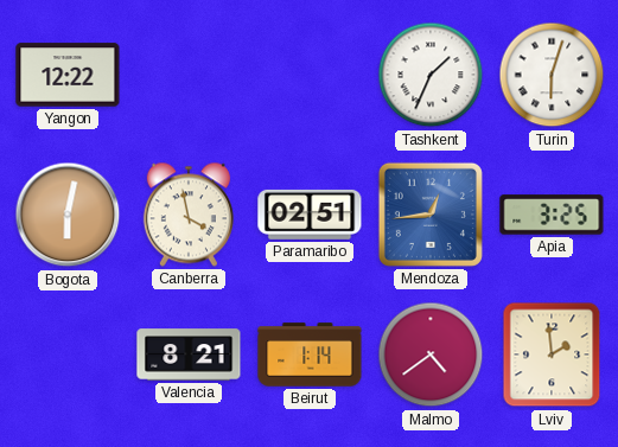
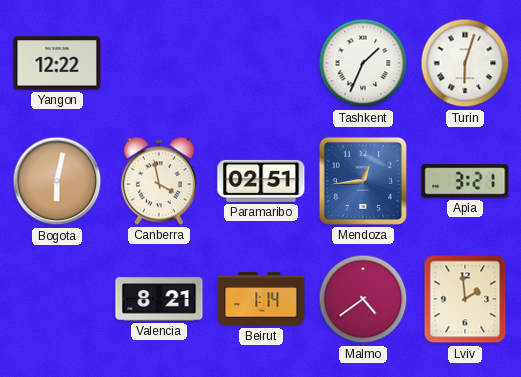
Apia: 3:25 -> 3:21
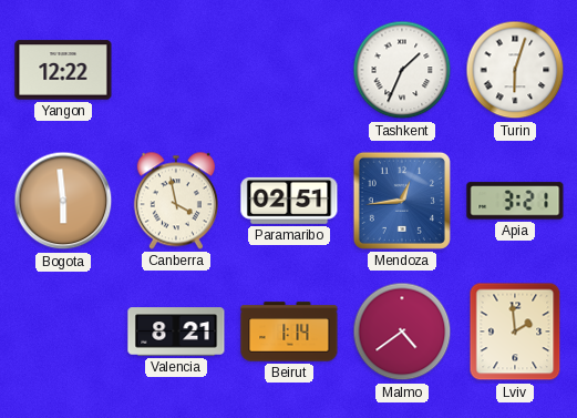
Bogota: 6:02 -> 5:59
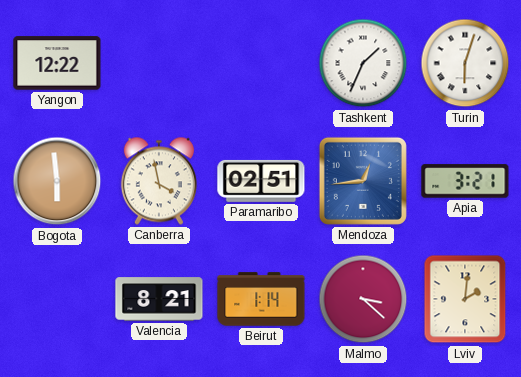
Malmo: 4:39 -> 3:22
Lviv: 1:59 -> 2:01
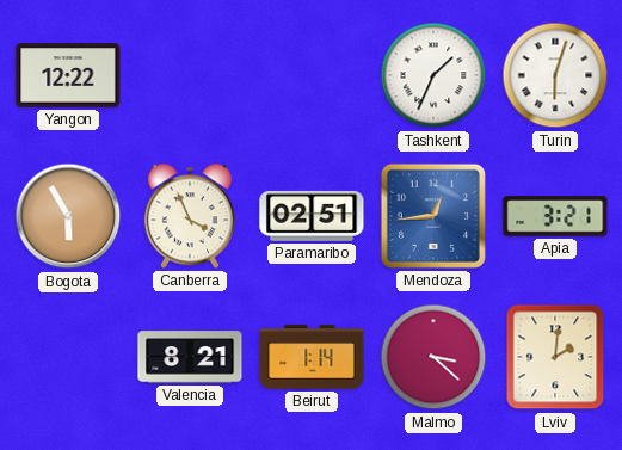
Bogota: 5:59 -> 5:55
Canberra: 3:58 -> 3:56
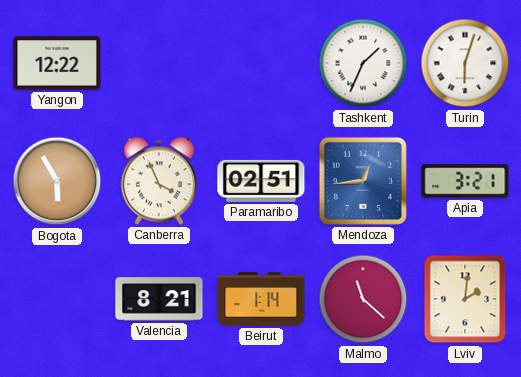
Malmo: 3:22 -> 11:22
